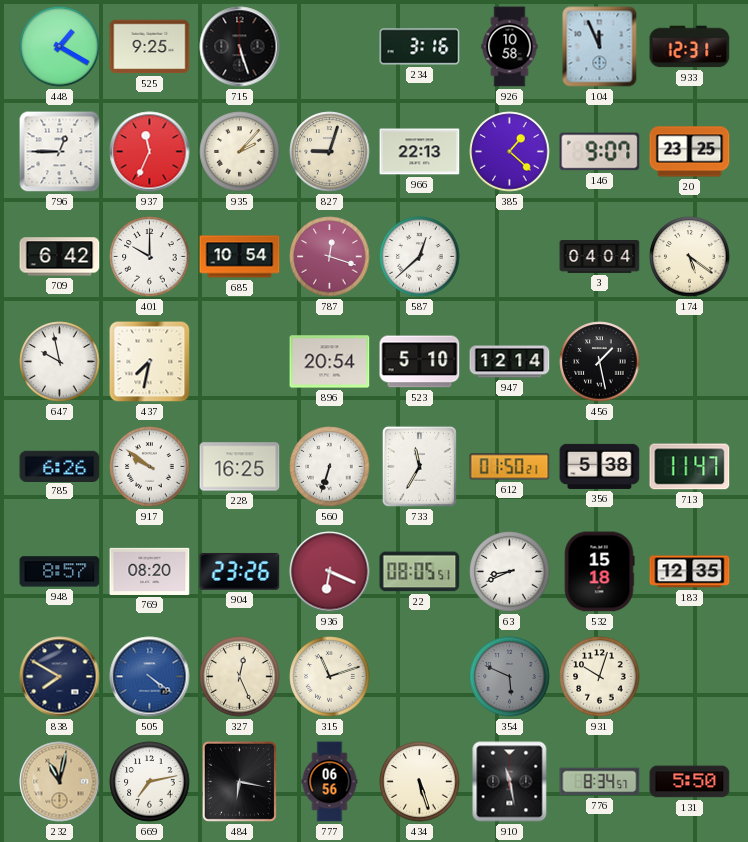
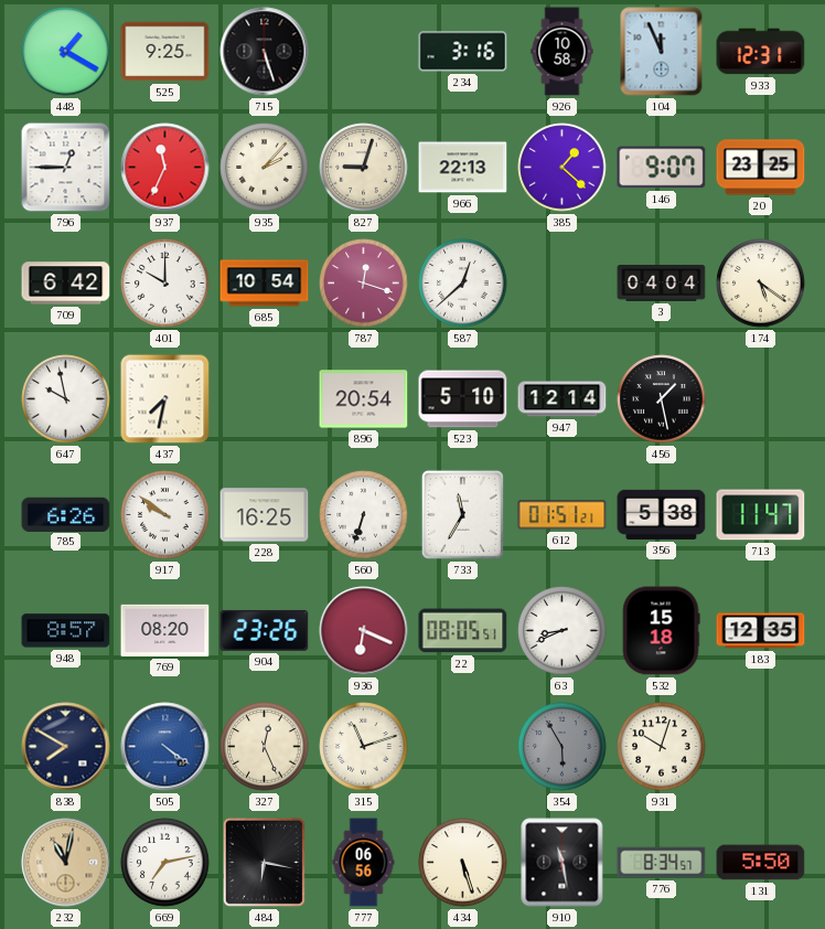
612: 01:50 -> 01:51
354: 5:49 -> 5:55
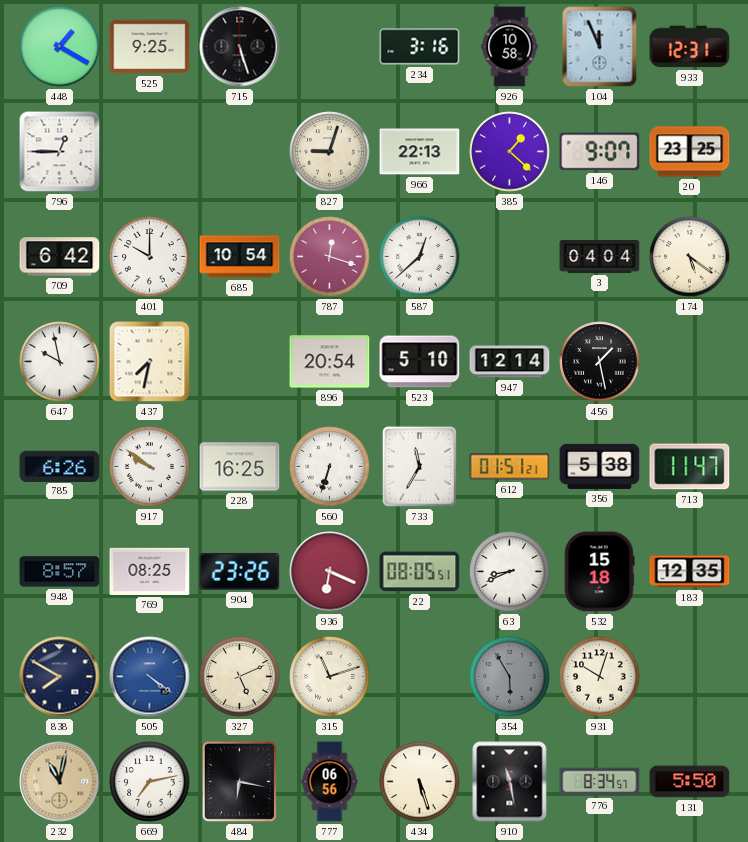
937: 11:34 -> none
935: 2:07 -> none
769: 08:20 -> 08:25
327: 12:26 -> 5:11
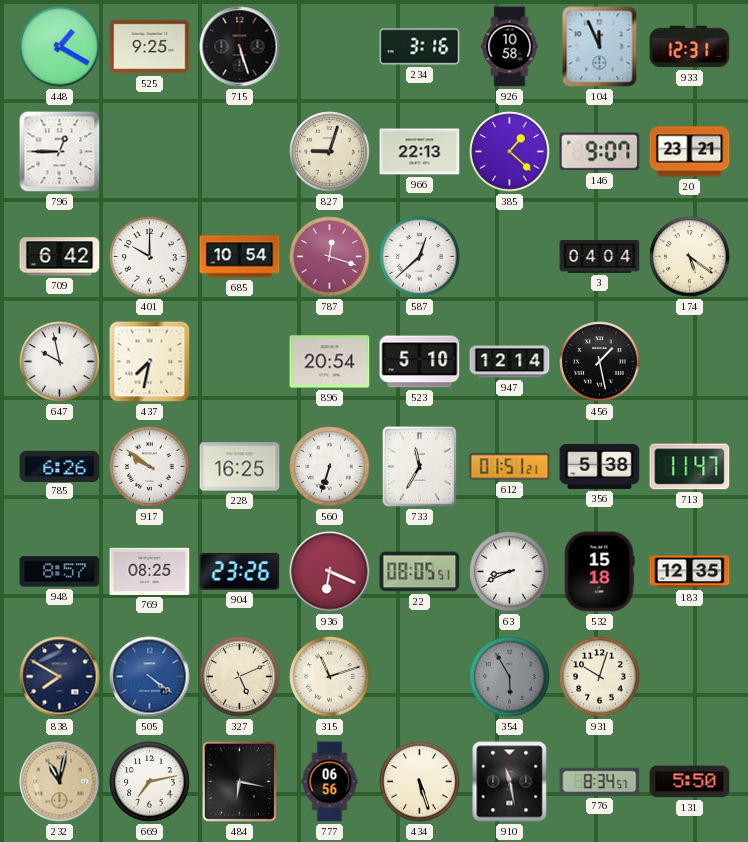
20: 23:25 -> 23:21
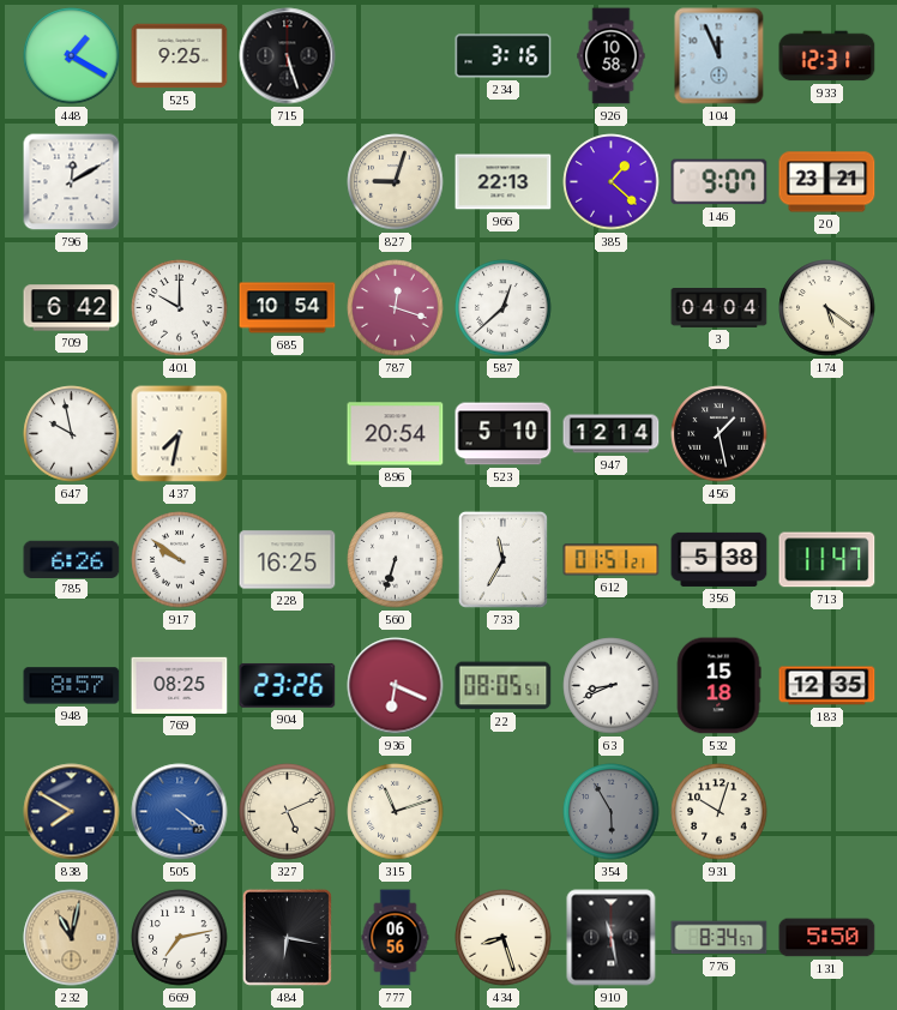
796: 12:45 -> 12:10
434: 5:27 -> 8:27
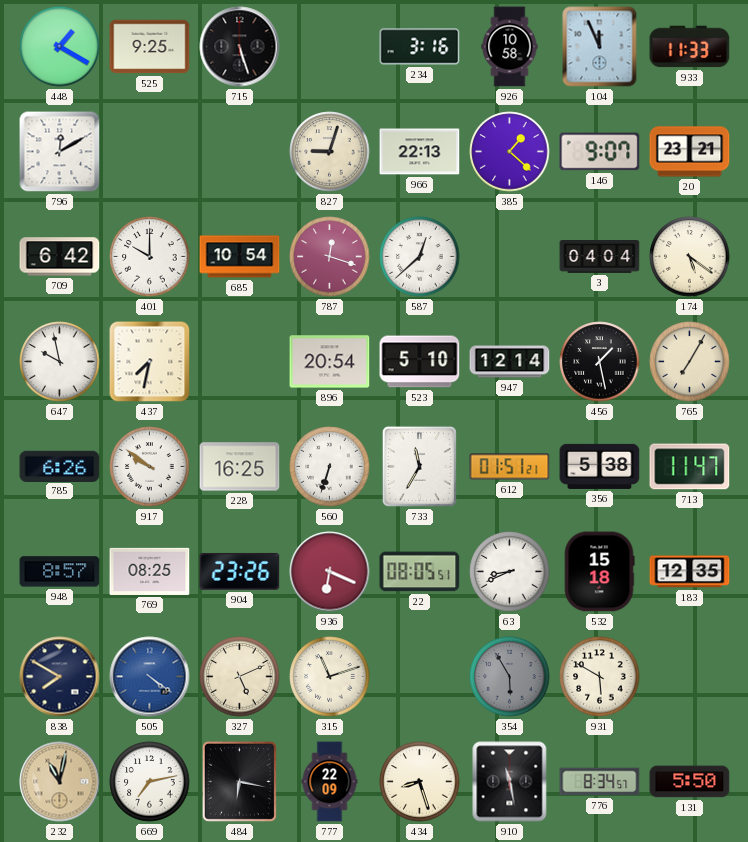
933: 12:31 -> 11:33
765: none -> 7:05
931: 10:03 -> 5:50
777: 06:56 -> 22:09
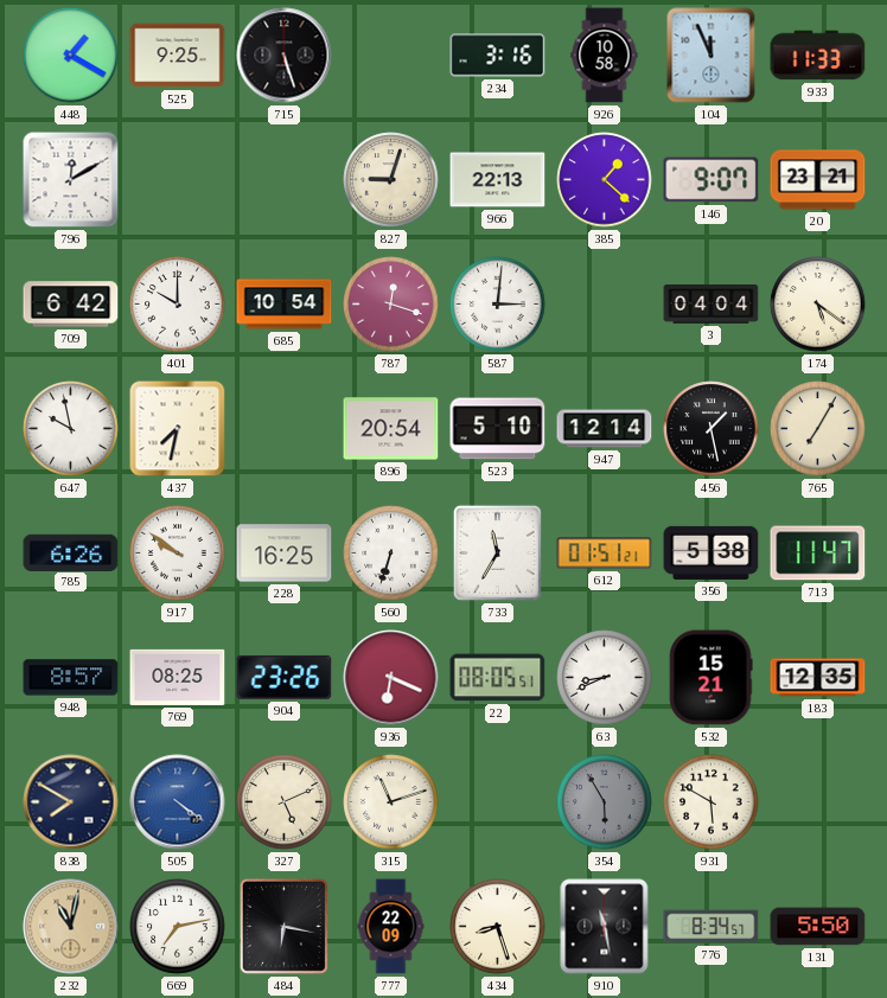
587: 12:38 -> 3:01
532: 15:18 -> 15:21
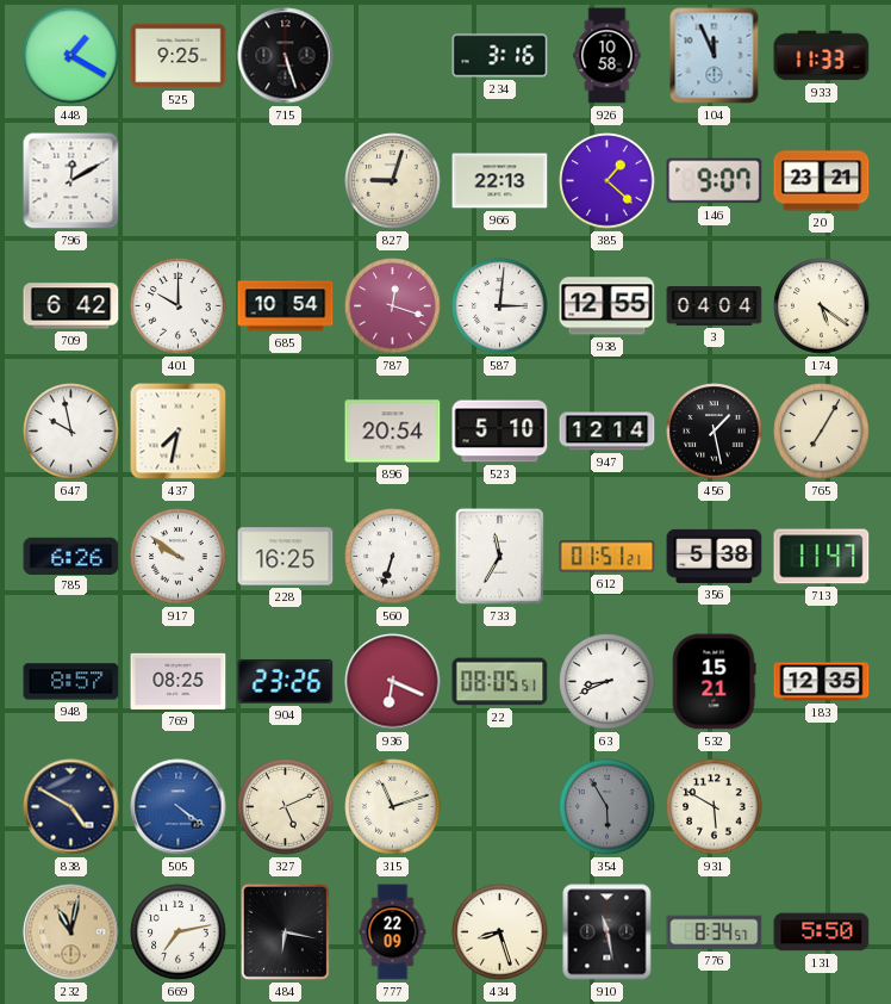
938: none -> 12:55
838: 7:50 -> 4:50
